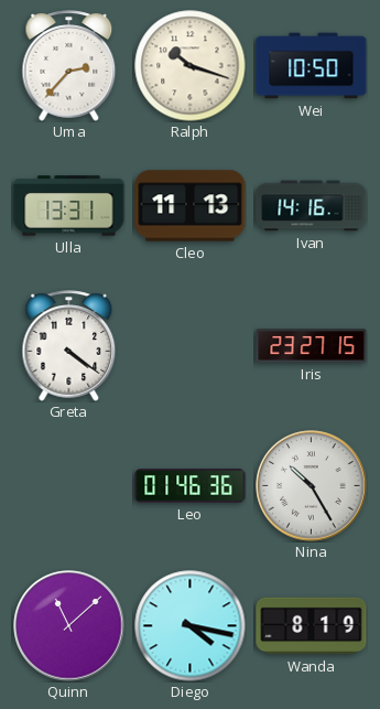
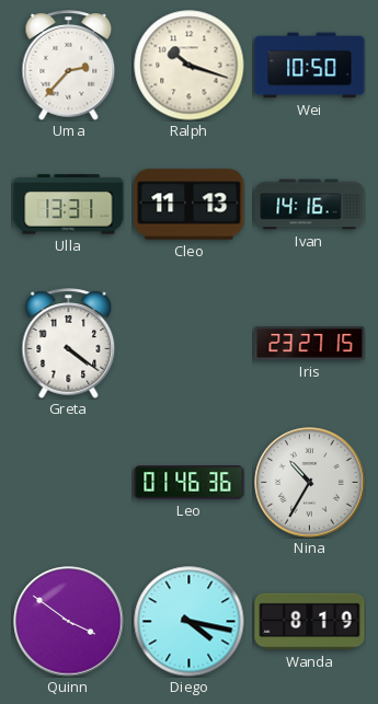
Nina: 10:25 -> 10:35
Quinn: 11:08 -> 3:51
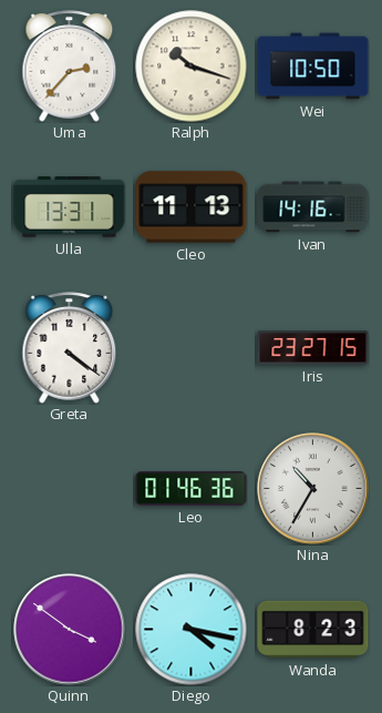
Wanda: 8:19 -> 8:23
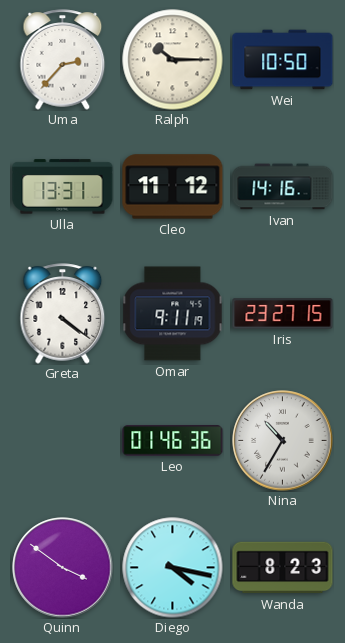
Ralph: 10:18 -> 10:15
Cleo: 11:13 -> 11:12
Omar: none -> 9:11
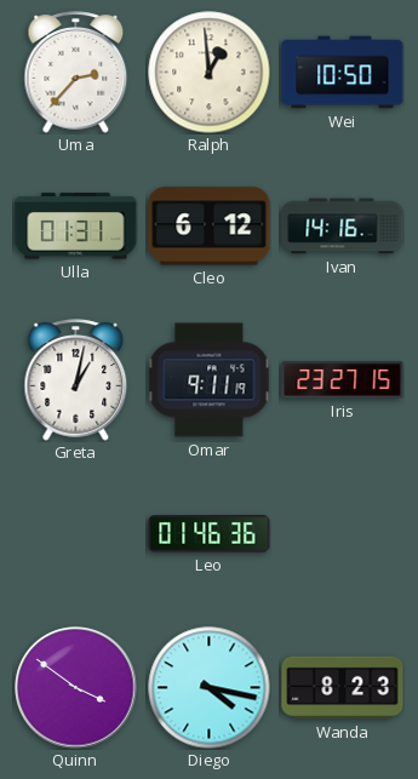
Ralph: 10:15 -> 12:59
Ulla: 13:31 -> 01:31
Cleo: 11:12 -> 6:12
Greta: 4:21 -> 1:02
Nina: 10:35 -> none
